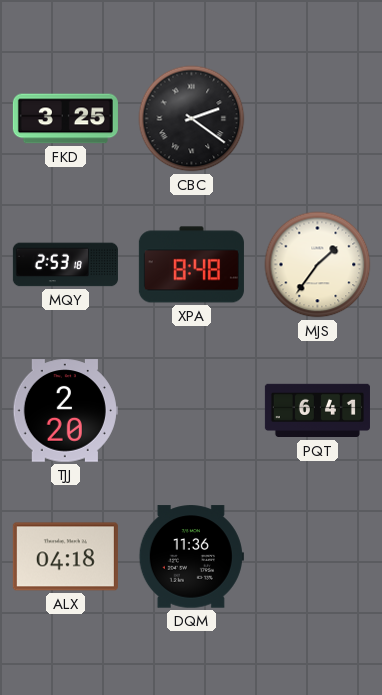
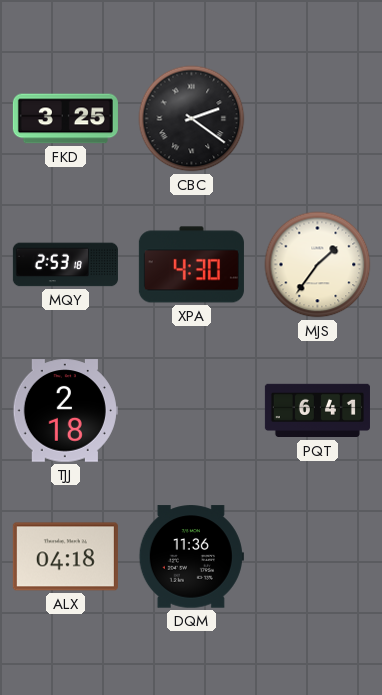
XPA: 8:48 -> 4:30
TJJ: 2:20 -> 2:18
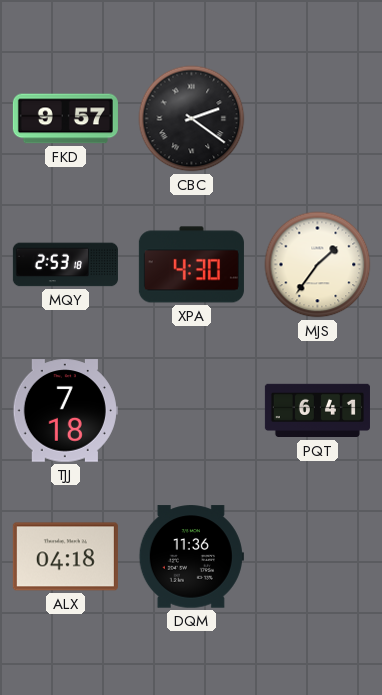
FKD: 3:25 -> 9:57
TJJ: 2:18 -> 7:18
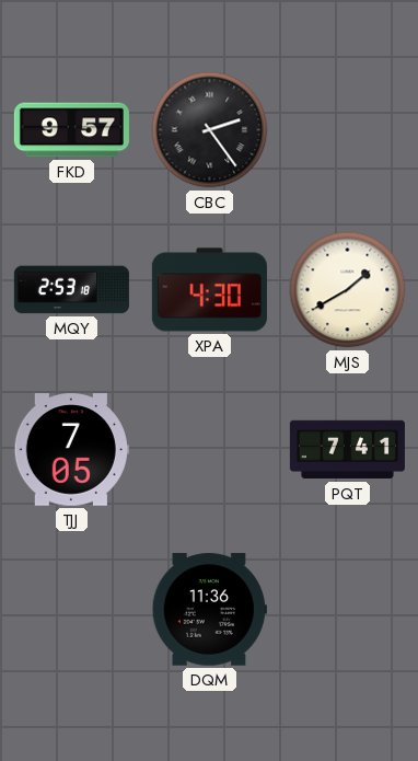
CBC: 2:21 -> 2:24
MJS: 1:36 -> 1:40
TJJ: 7:18 -> 7:05
PQT: 6:41 -> 7:41
ALX: 04:18 -> none
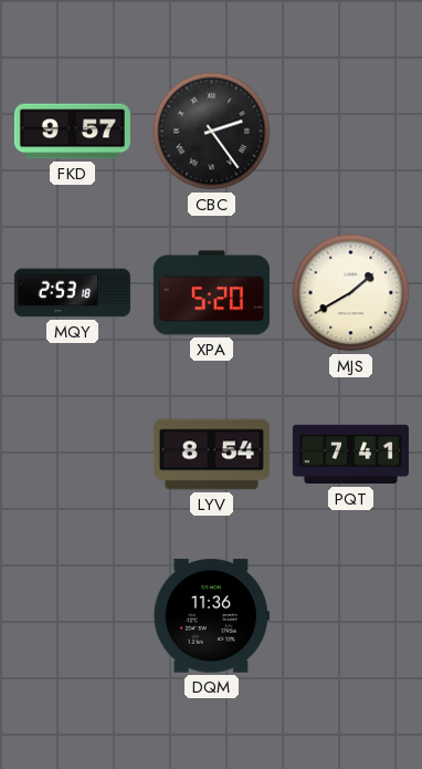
XPA: 4:30 -> 5:20
TJJ: 7:05 -> none
LYV: none -> 8:54
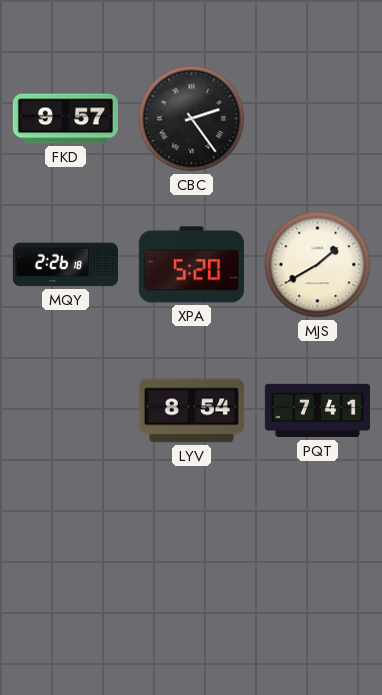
MQY: 2:53 -> 2:26
DQM: 11:36 -> none
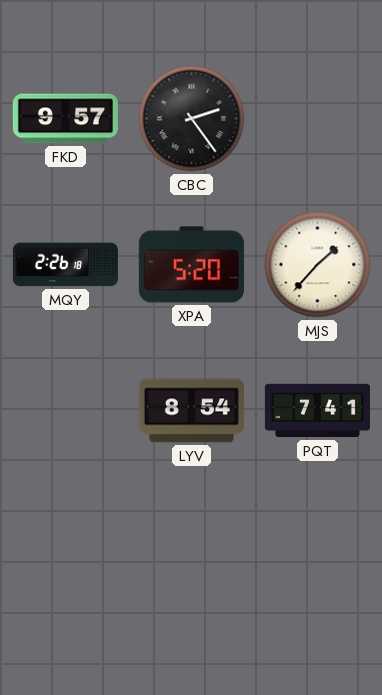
MJS: 1:40 -> 1:37
